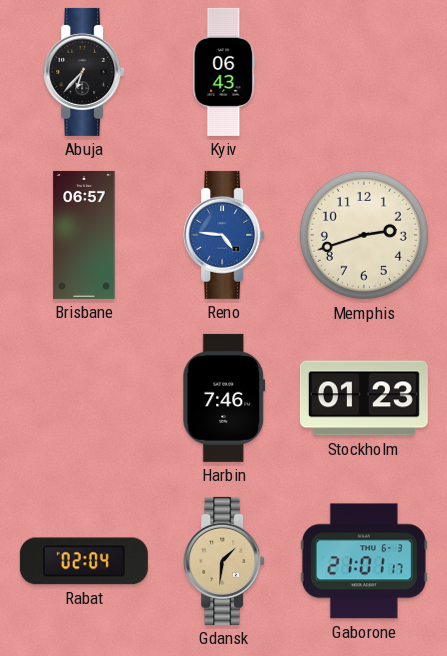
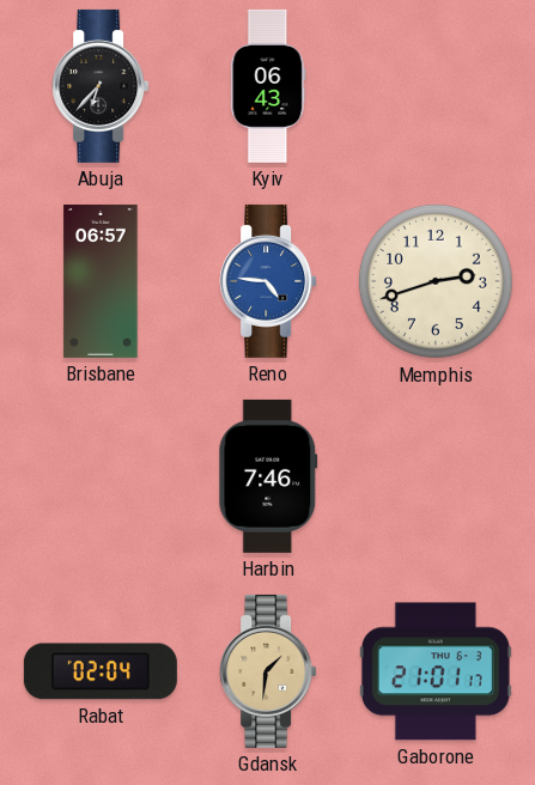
Stockholm: 01:23 -> none
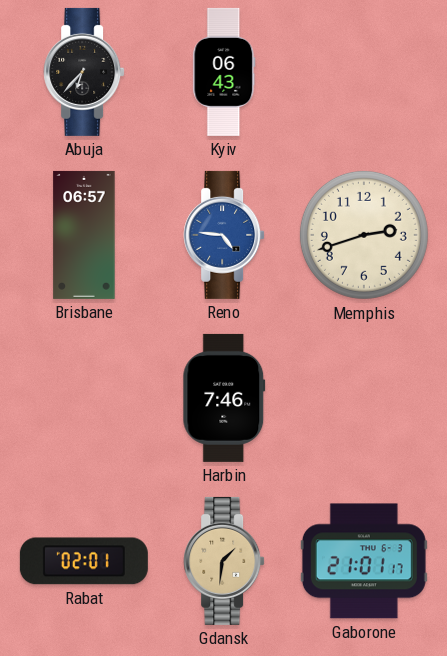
Rabat: 02:04 -> 02:01
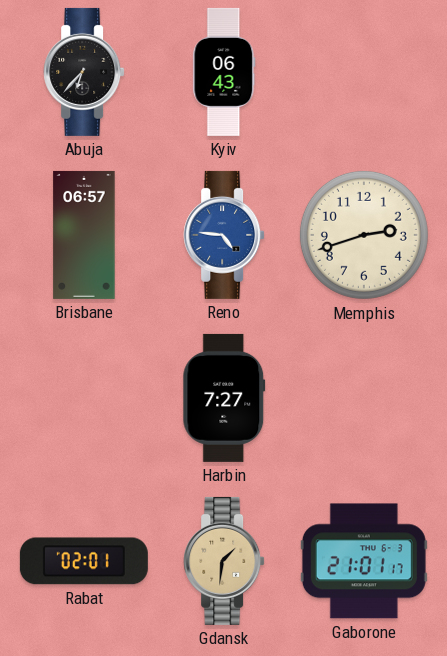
Harbin: 7:46 -> 7:27
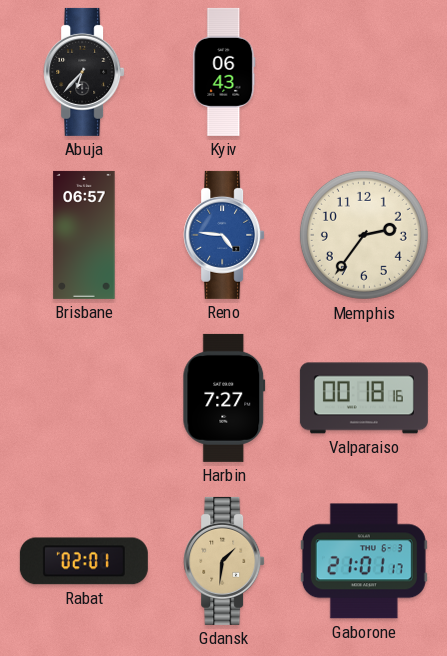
Memphis: 2:42 -> 2:36
Valparaiso: none -> 00:18
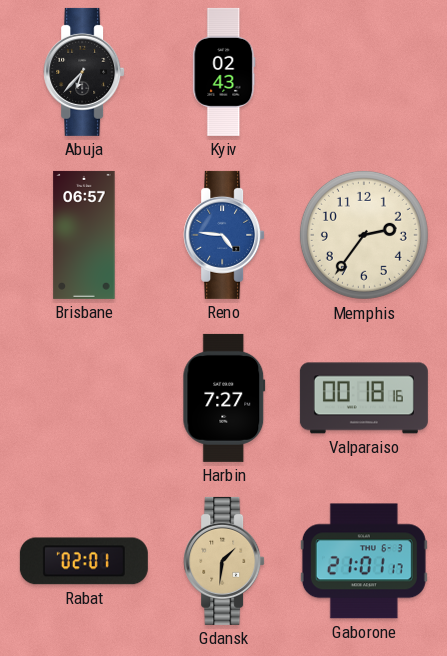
Kyiv: 06:43 -> 02:43
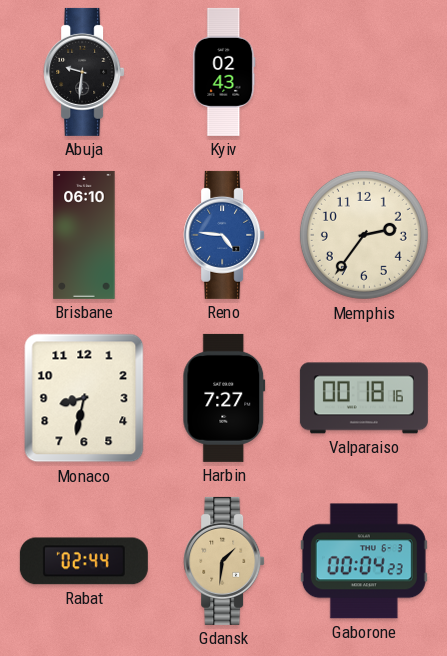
Abuja: 6:37 -> 9:31
Brisbane: 06:57 -> 06:10
Monaco: none -> 8:32
Rabat: 02:01 -> 02:44
Gaborone: 21:01 -> 00:04
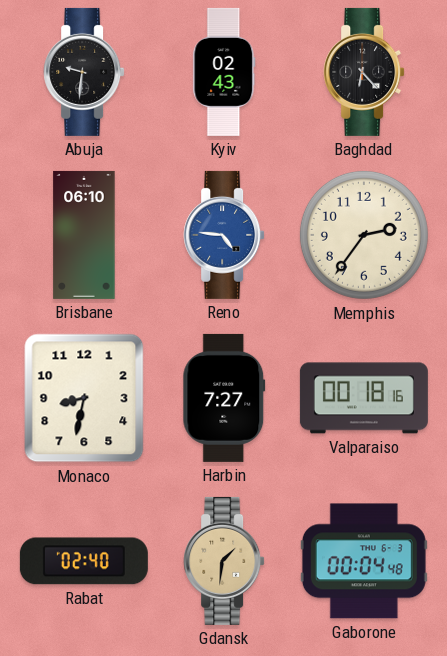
Baghdad: none -> 6:23
Rabat: 02:44 -> 02:40
Gaborone: 00:04:23 -> 00:04:48
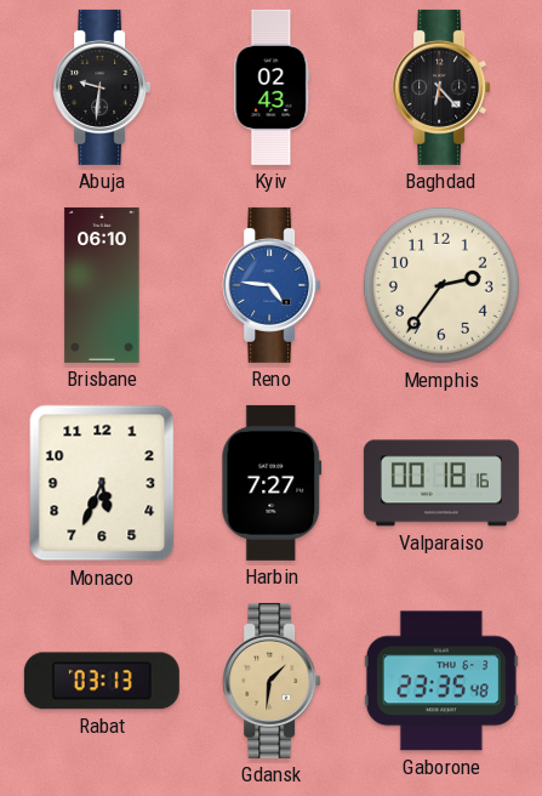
Monaco: 8:32 -> 5:34
Rabat: 02:40 -> 03:13
Gaborone: 00:04 -> 23:35
